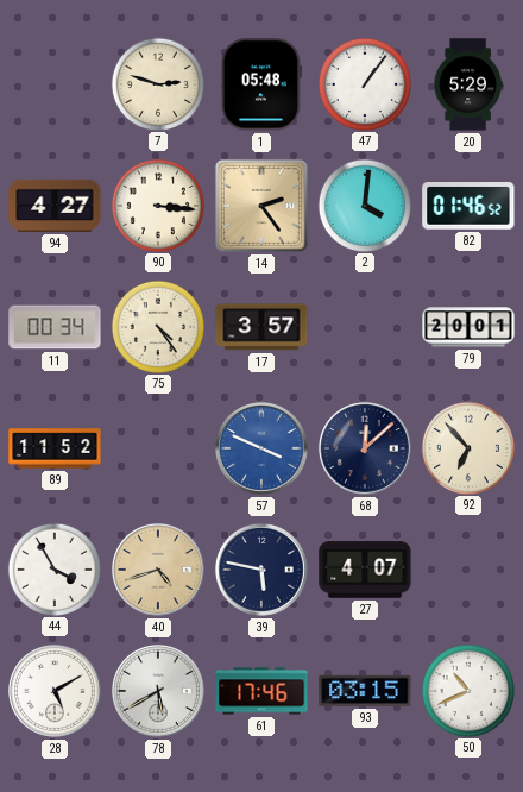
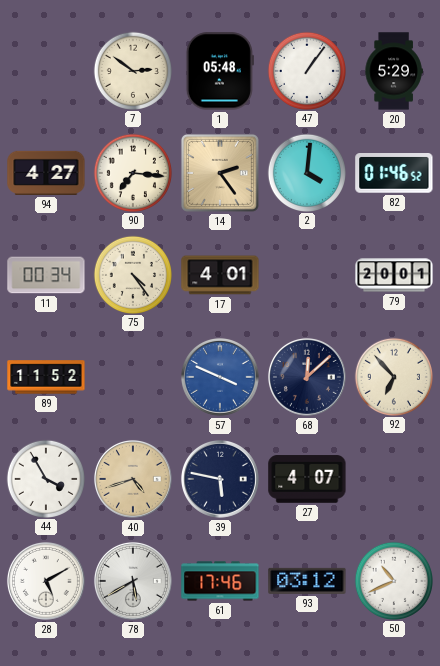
7: 2:48 -> 2:51
90: 3:16 -> 7:16
17: 3:57 -> 4:01
93: 03:15 -> 03:12
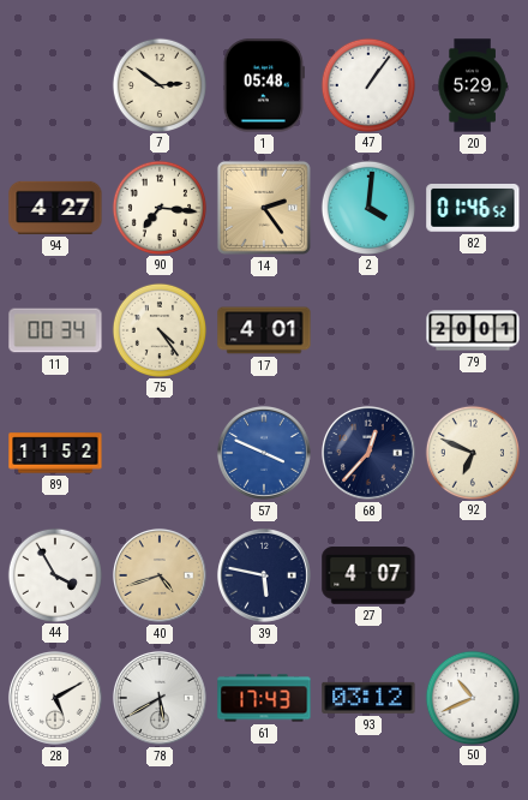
68: 12:08 -> 12:37
92: 6:53 -> 6:49
61: 17:46 -> 17:43
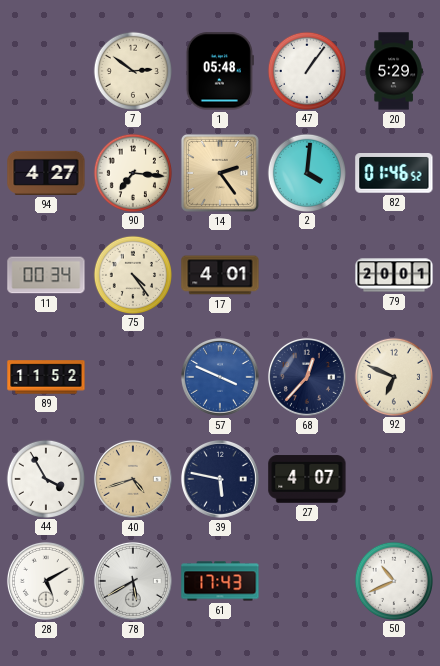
93: 03:12 -> none
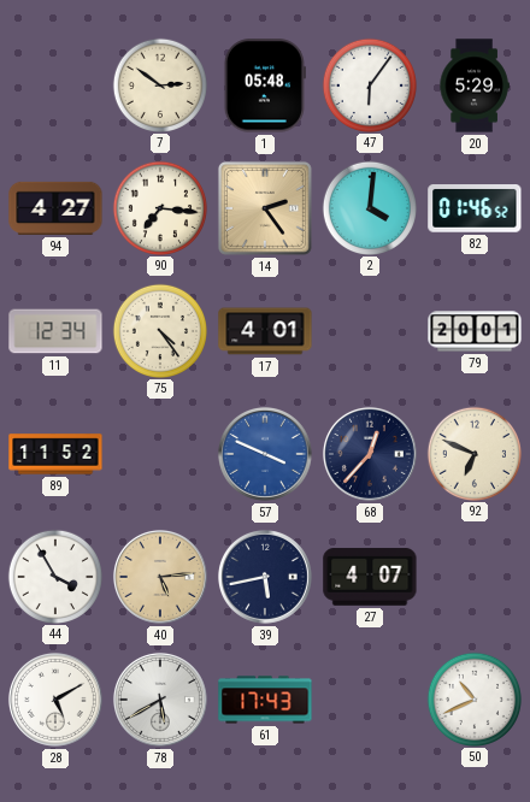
47: 1:06 -> 6:06
11: 00:34 -> 12:34
40: 4:42 -> 5:14
39: 5:47 -> 5:43
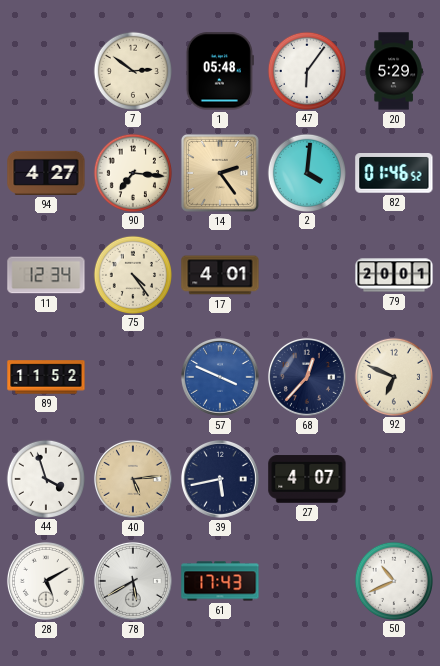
44: 3:55 -> 3:57
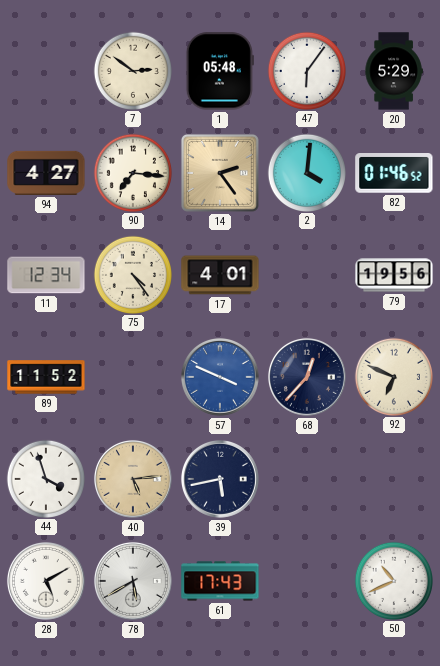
79: 20:01 -> 19:56
27: 4:07 -> none
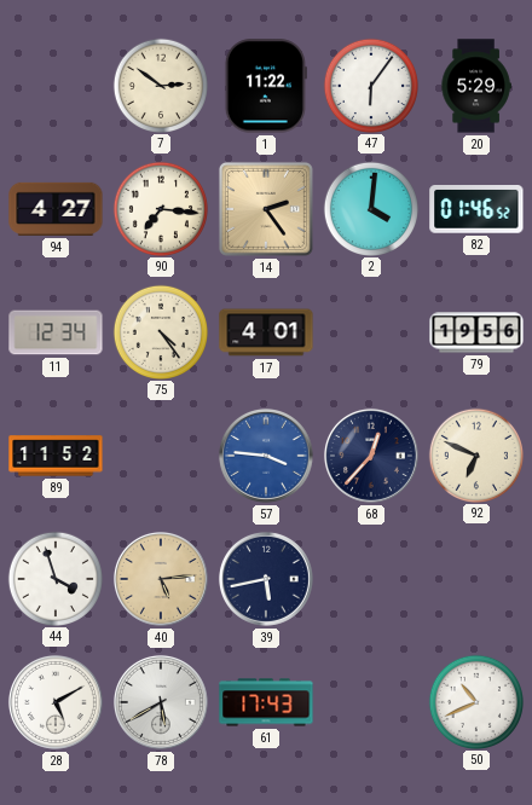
1: 05:48 -> 11:22
57: 3:49 -> 3:46
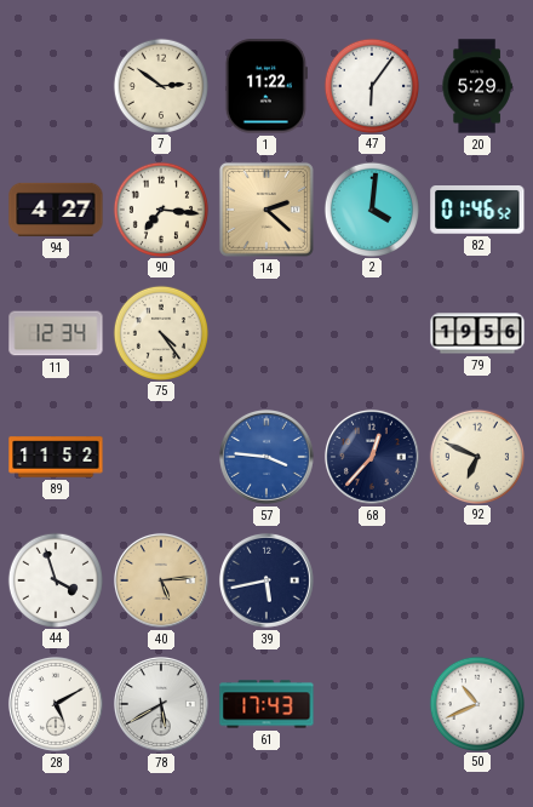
14: 2:24 -> 2:22
17: 4:01 -> none
